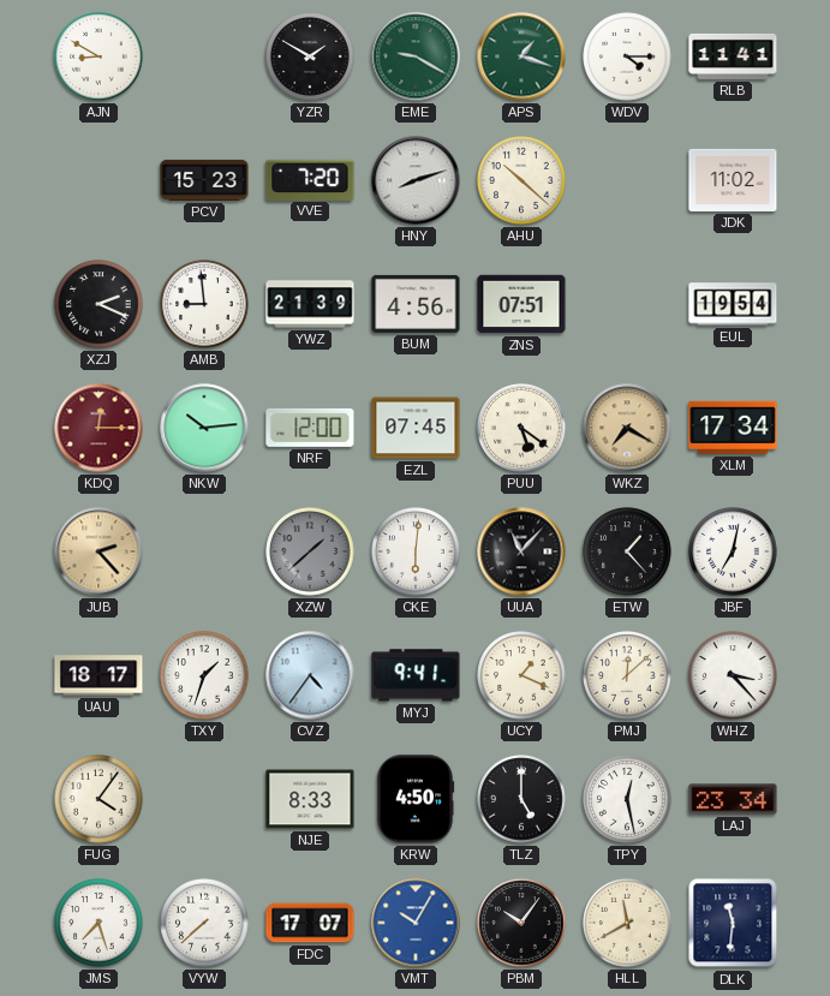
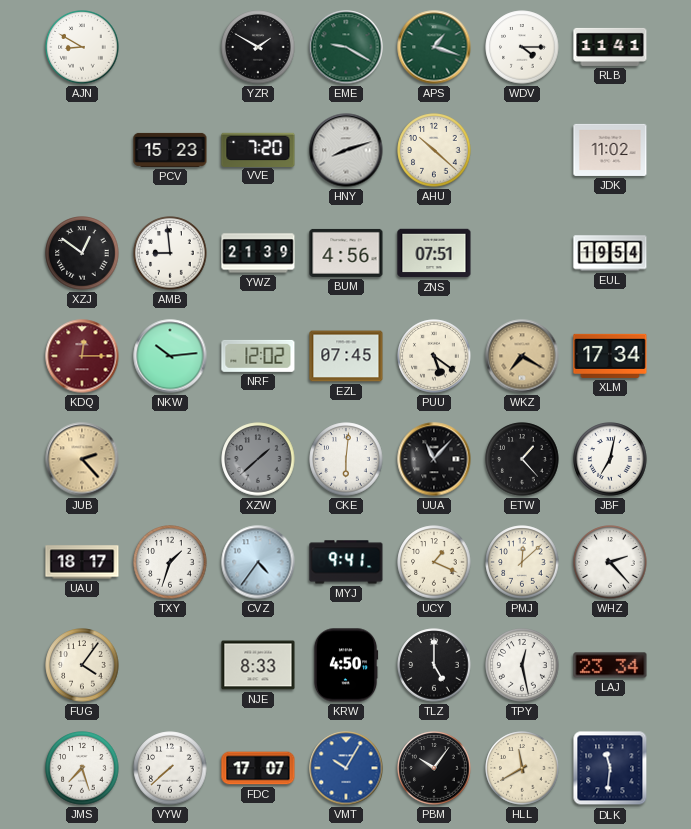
XZJ: 2:19 -> 12:51
NRF: 12:00 -> 12:02
WHZ: 3:23 -> 2:23
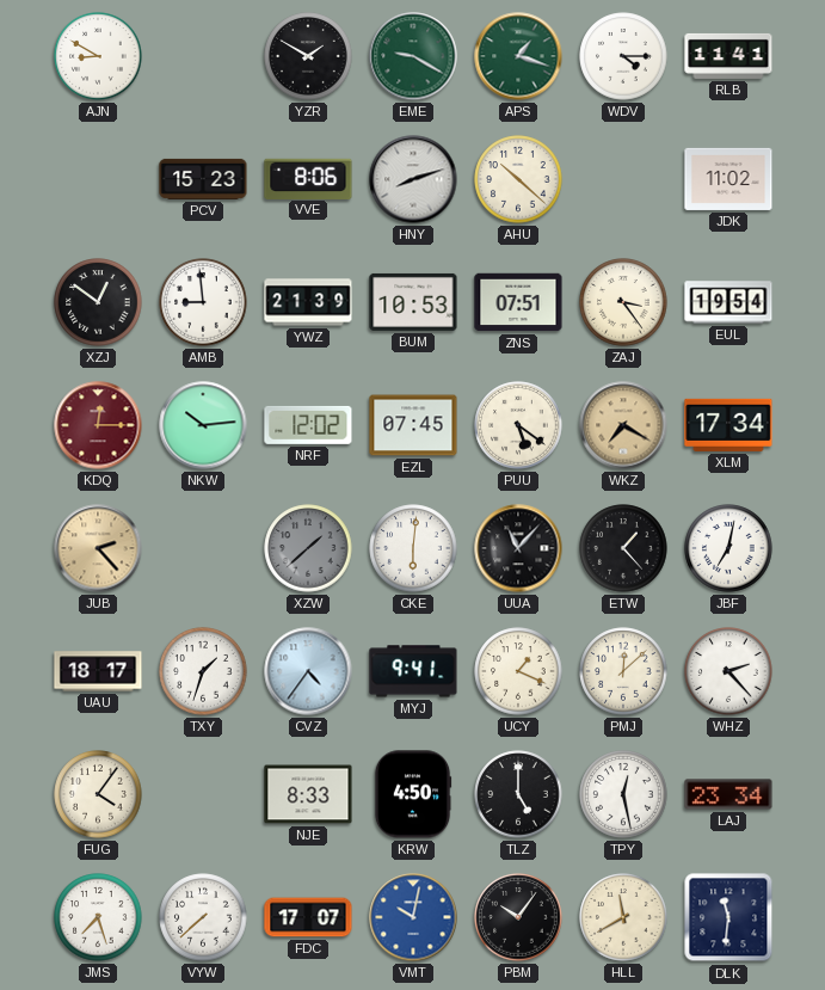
VVE: 7:20 -> 8:06
BUM: 4:56 -> 10:53
ZAJ: none -> 3:24
VMT: 10:05 -> 10:02
